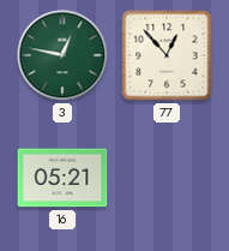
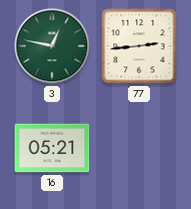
77: 12:53 -> 2:44
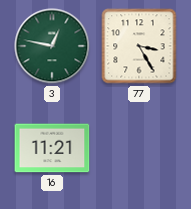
77: 2:44 -> 3:25
16: 05:21 -> 11:21
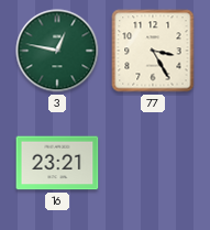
16: 11:21 -> 23:21
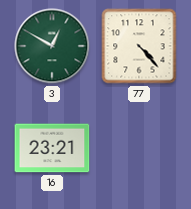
3: 12:47 -> 12:50
77: 3:25 -> 4:23
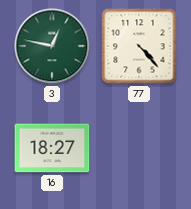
3: 12:50 -> 12:47
16: 23:21 -> 18:27
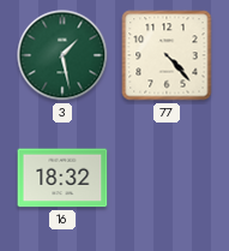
3: 12:47 -> 1:28
16: 18:27 -> 18:32
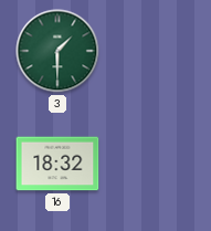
3: 1:28 -> 1:30
77: 4:23 -> none
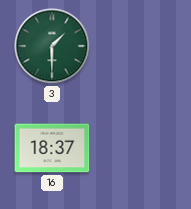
16: 18:32 -> 18:37
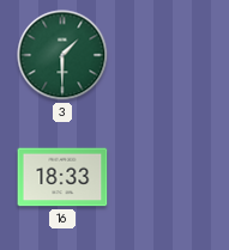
16: 18:37 -> 18:33
